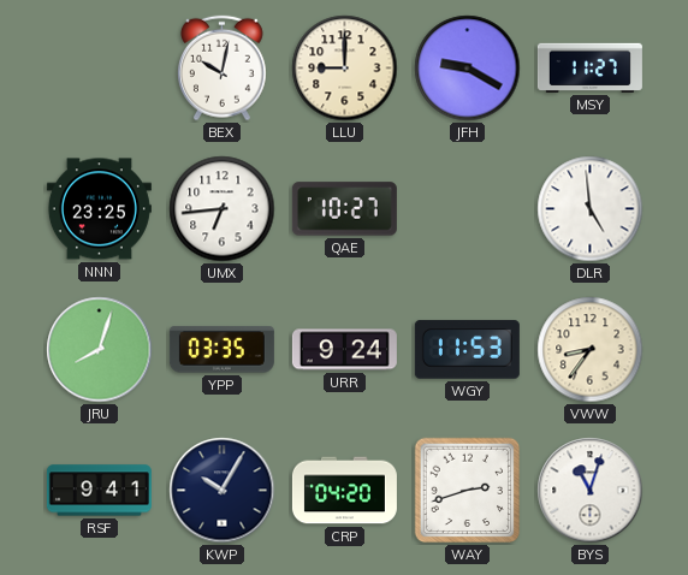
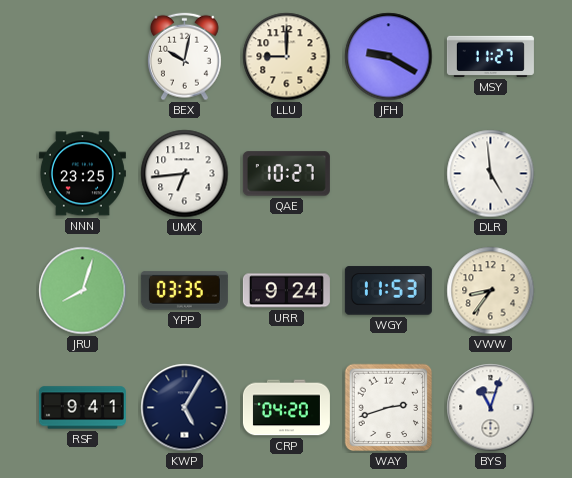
KWP: 10:05 -> 5:05
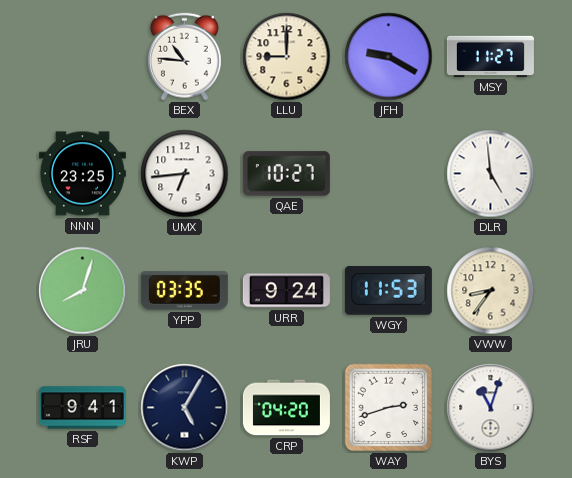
BEX: 10:02 -> 10:46
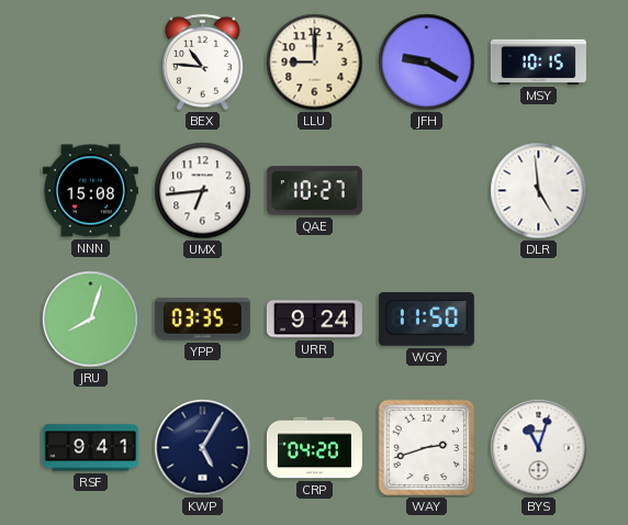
MSY: 11:27 -> 10:15
NNN: 23:25 -> 15:08
WGY: 11:53 -> 11:50
VWW: 8:36 -> none
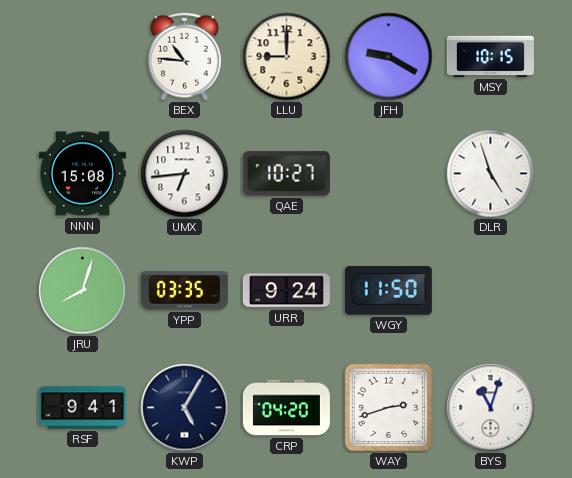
DLR: 4:59 -> 4:57
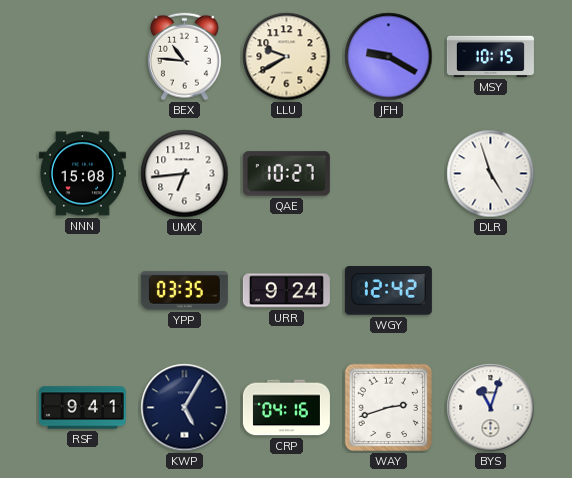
LLU: 9:00 -> 9:40
JRU: 8:03 -> none
WGY: 11:50 -> 12:42
CRP: 04:20 -> 04:16
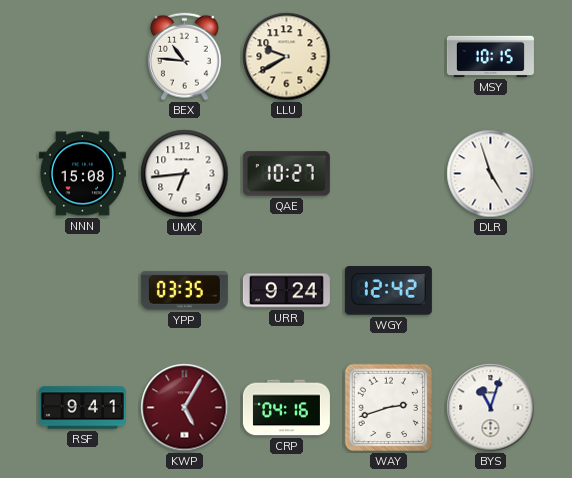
JFH: 9:20 -> none
KWP dial: navy -> burgundy
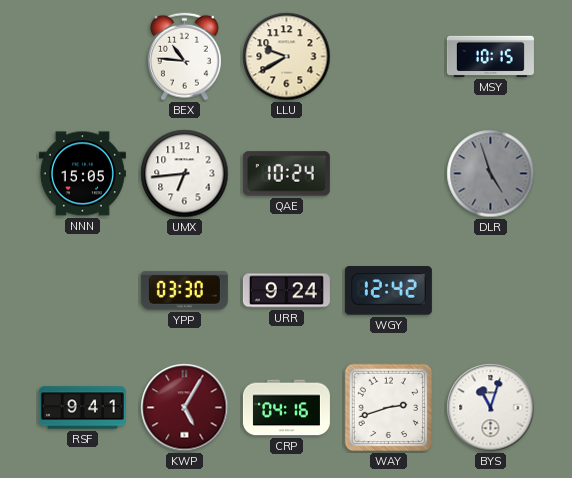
NNN: 15:08 -> 15:05
QAE: 10:27 -> 10:24
DLR dial: white -> grey
YPP: 03:35 -> 03:30
